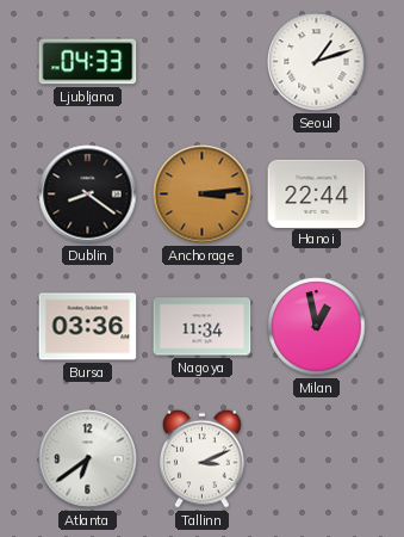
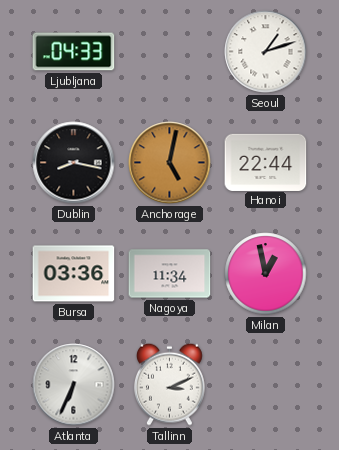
Dublin: 8:21 -> 8:17
Anchorage: 3:14 -> 5:02
Atlanta: 6:39 -> 6:34
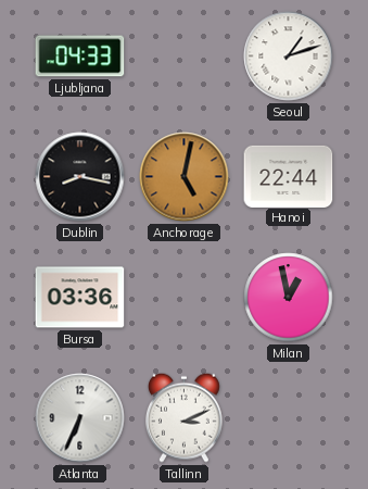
Nagoya: 11:34 -> none
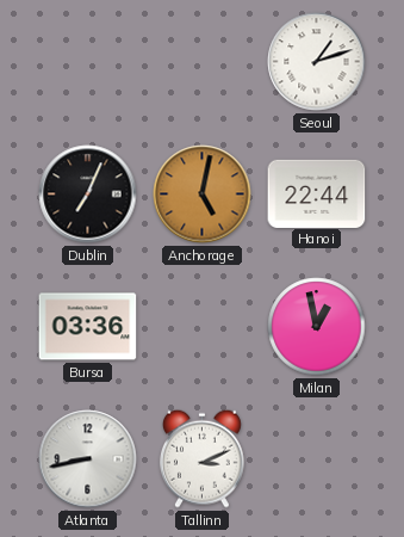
Ljubljana: 04:33 -> none
Dublin: 8:17 -> 7:04
Atlanta: 6:34 -> 8:43
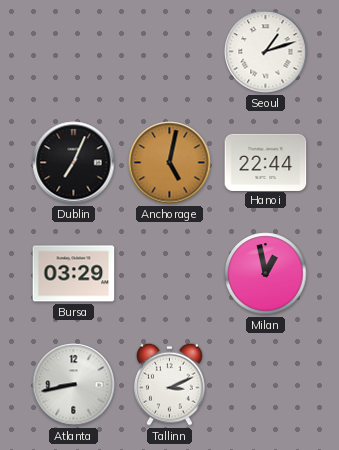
Bursa: 03:36 -> 03:29
